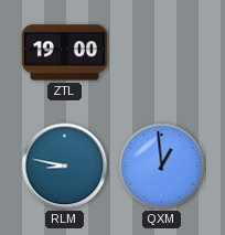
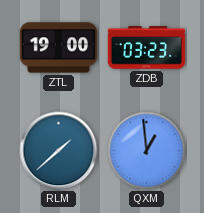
ZDB: none -> 03:23
RLM: 8:47 -> 1:38
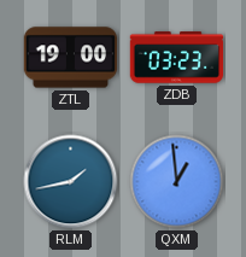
RLM: 1:38 -> 1:43
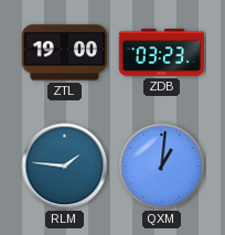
RLM: 1:43 -> 1:46
QXM: 12:59 -> 1:01
